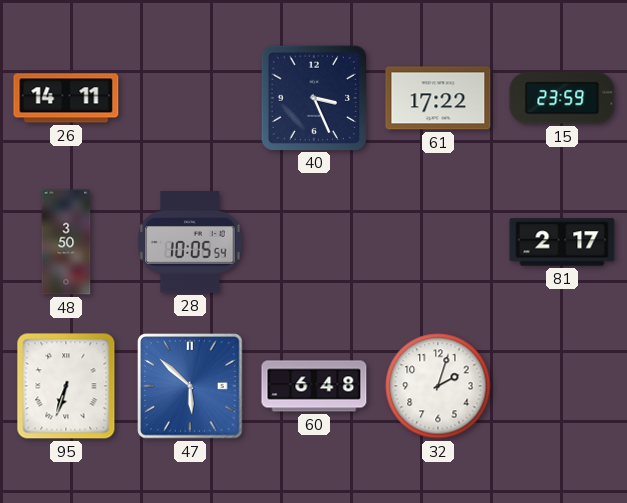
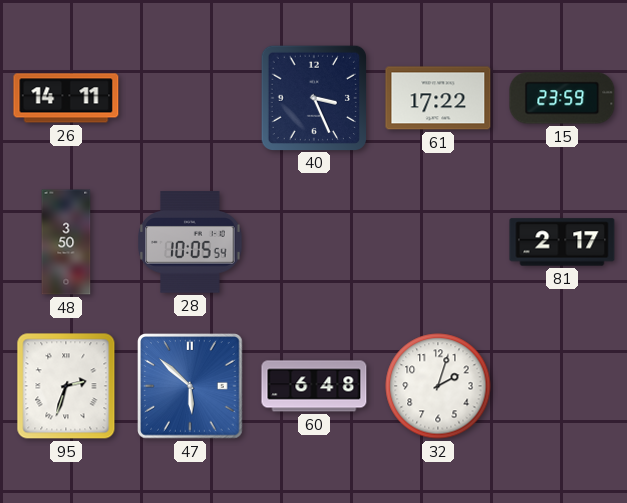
95: 6:33 -> 2:33
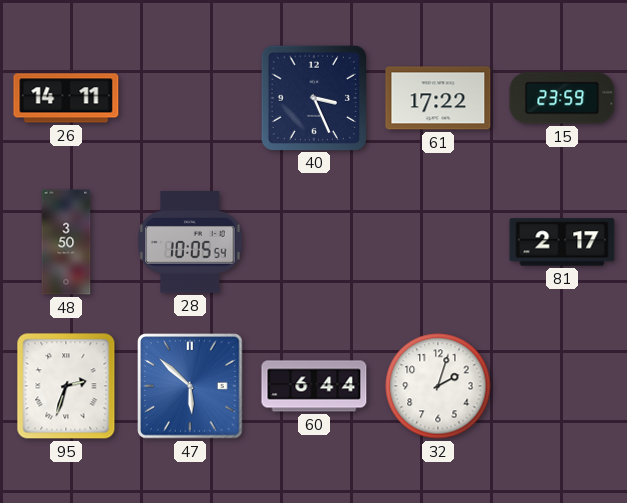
60: 6:48 -> 6:44
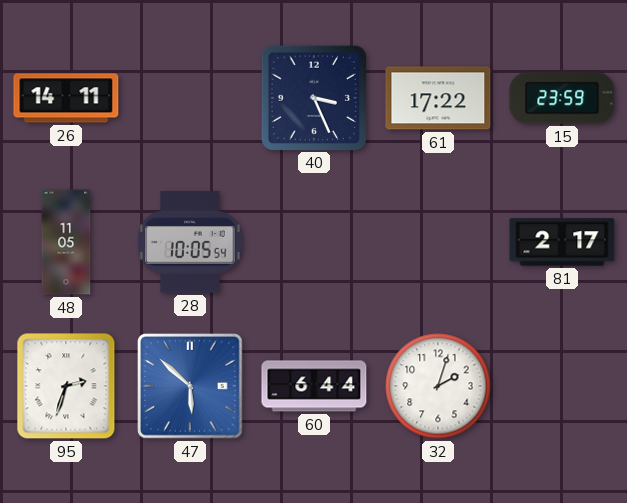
48: 3:50 -> 11:05
